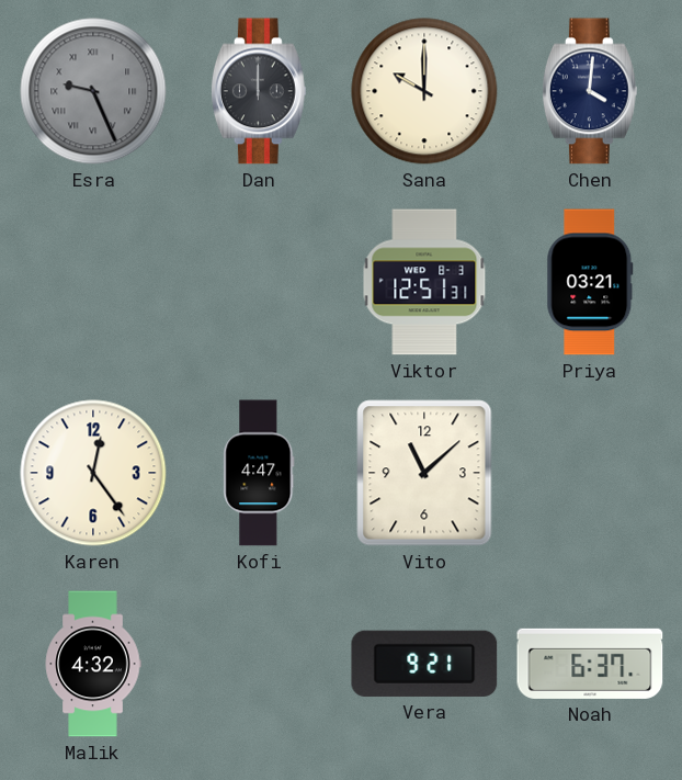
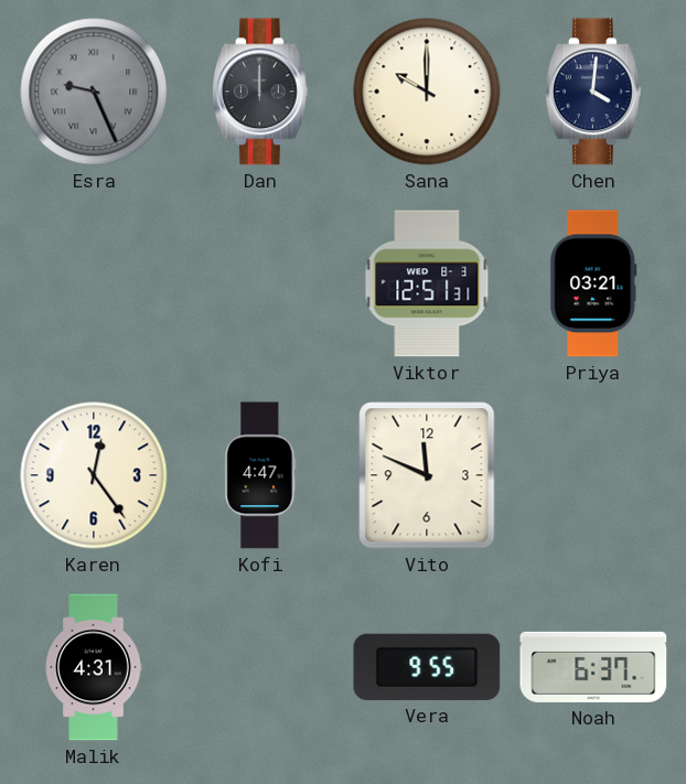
Vito: 11:08 -> 11:49
Malik: 4:32 -> 4:31
Vera: 9:21 -> 9:55
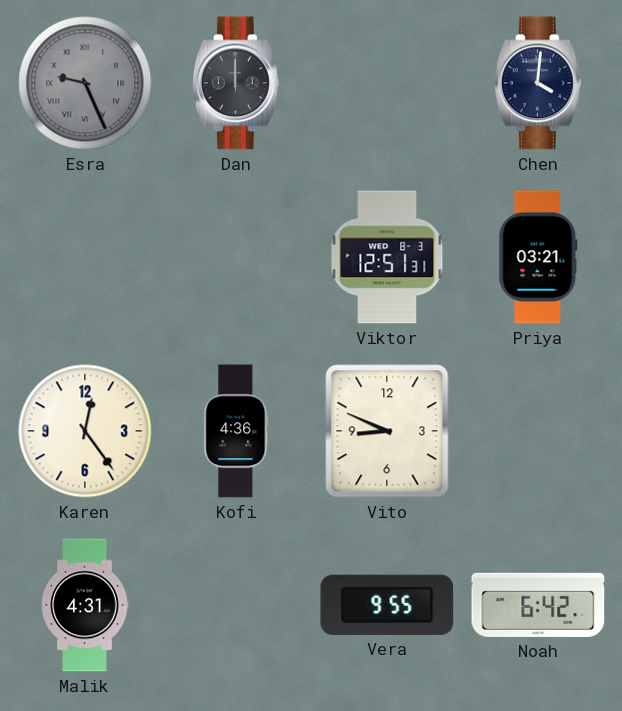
Sana: 10:00 -> none
Kofi: 4:47 -> 4:36
Vito: 11:49 -> 8:49
Noah: 6:37 -> 6:42
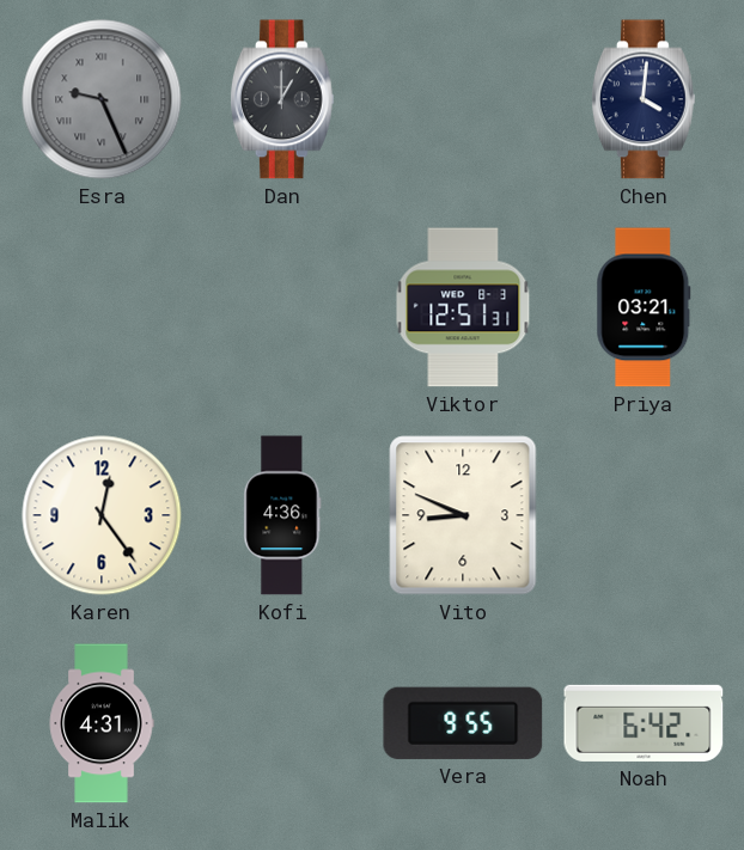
Dan: 12:00 -> 1:00
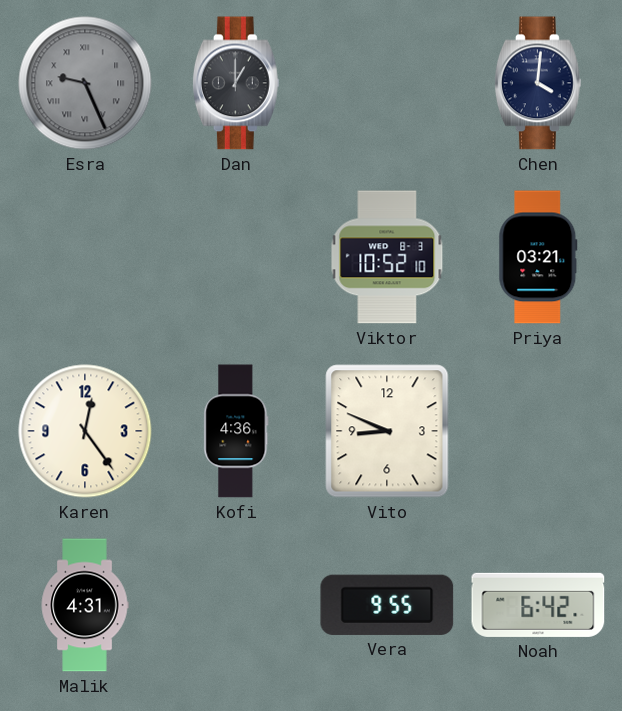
Viktor: 12:51 -> 10:52
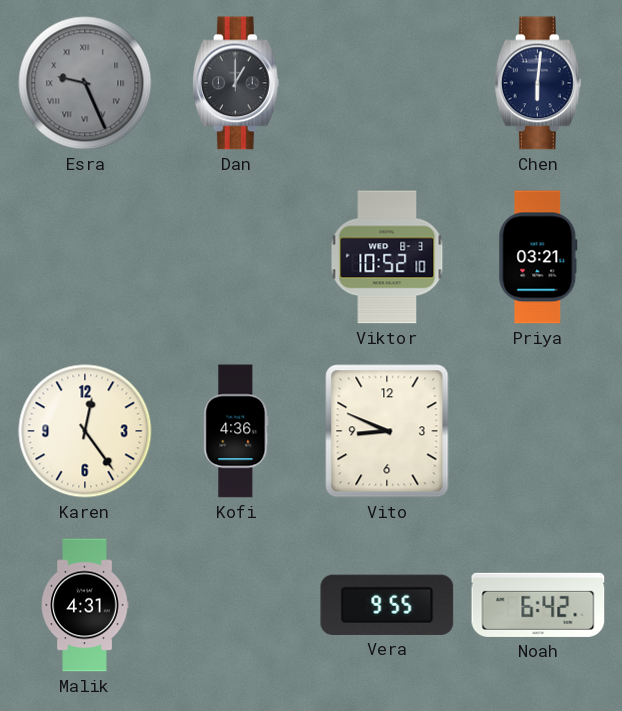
Chen: 4:01 -> 6:01
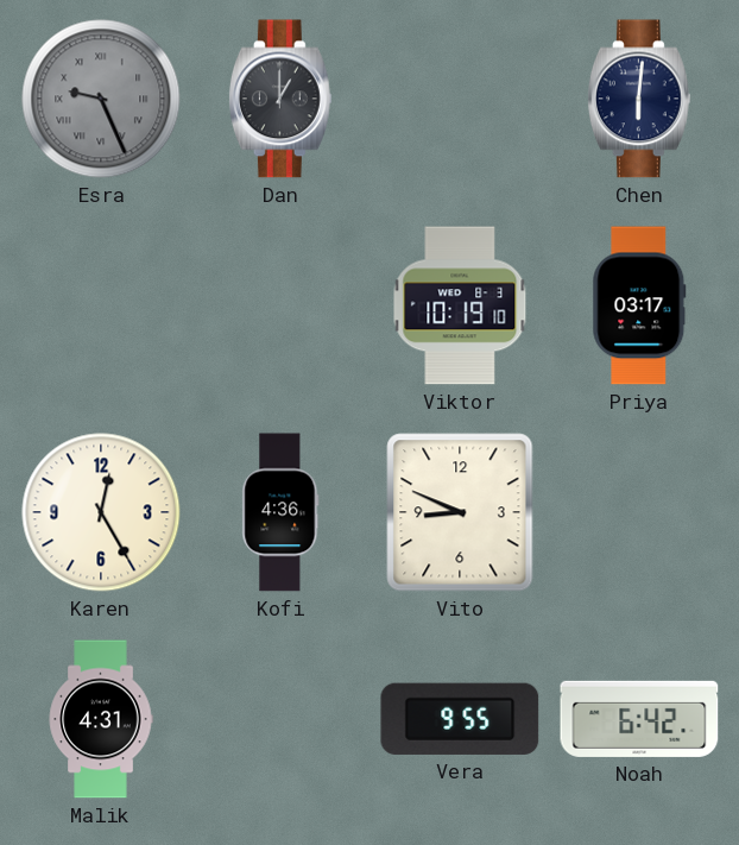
Viktor: 10:52 -> 10:19
Priya: 03:21 -> 03:17
Karen: 12:24 -> 12:25
